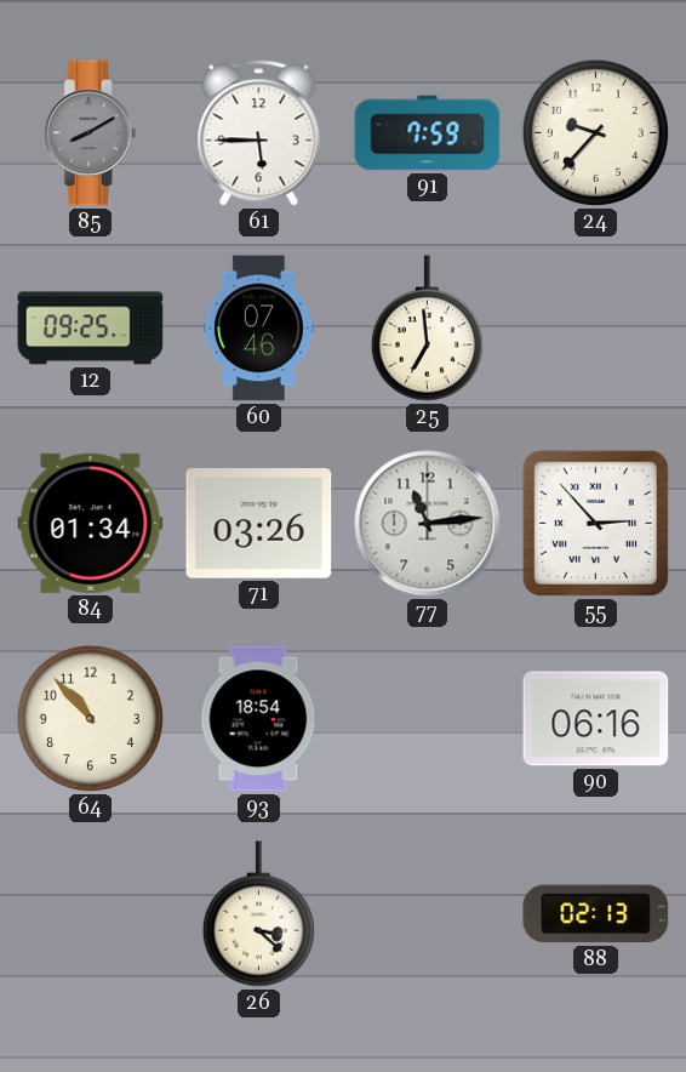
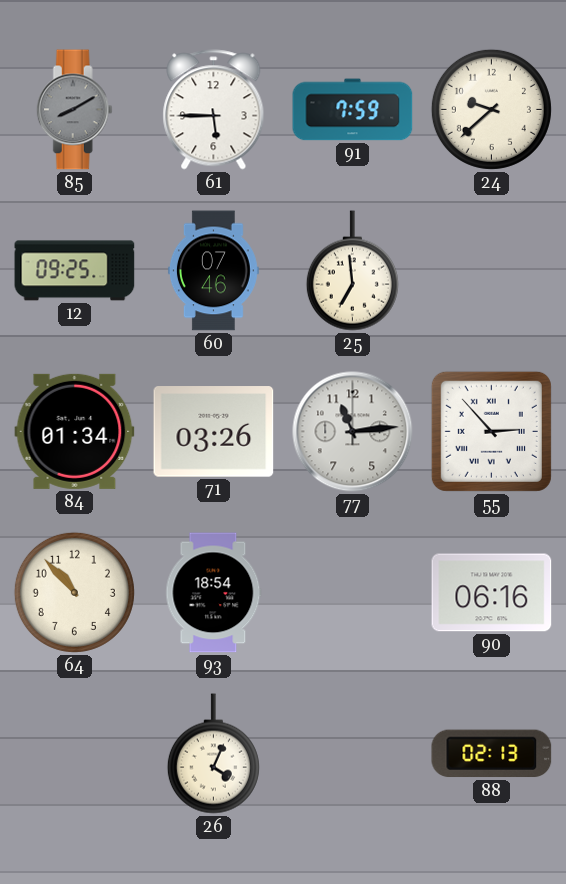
24: 9:37 -> 9:38
26: 3:22 -> 4:04
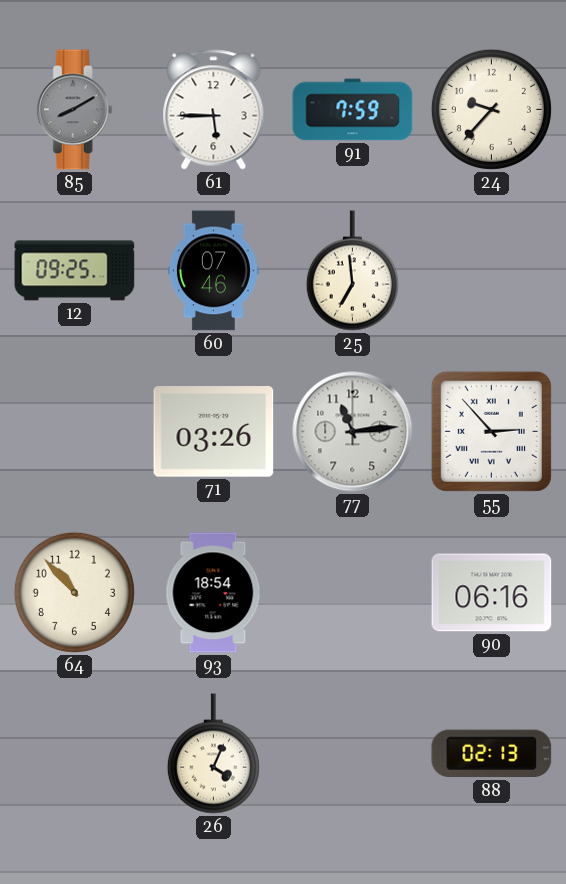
24: 9:38 -> 9:37
84: 01:34 -> none
